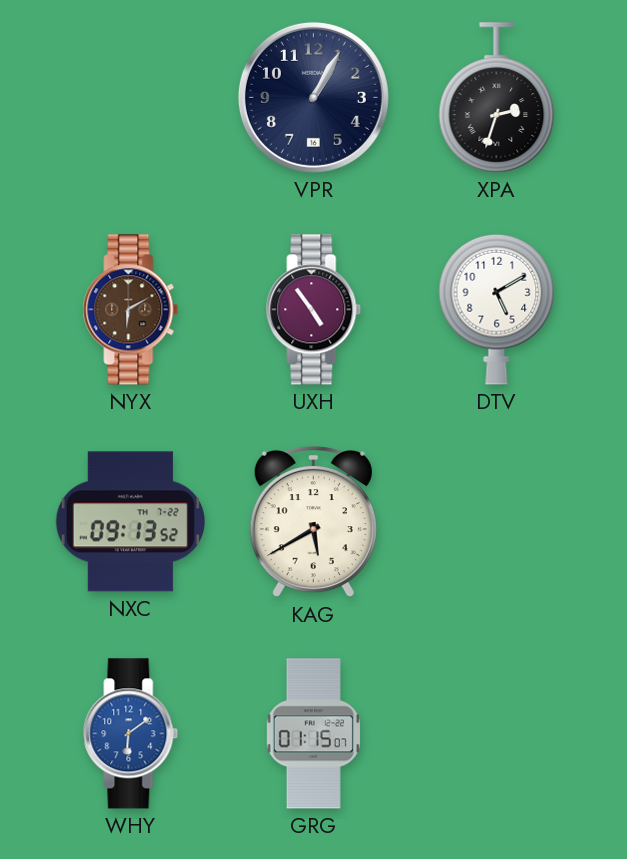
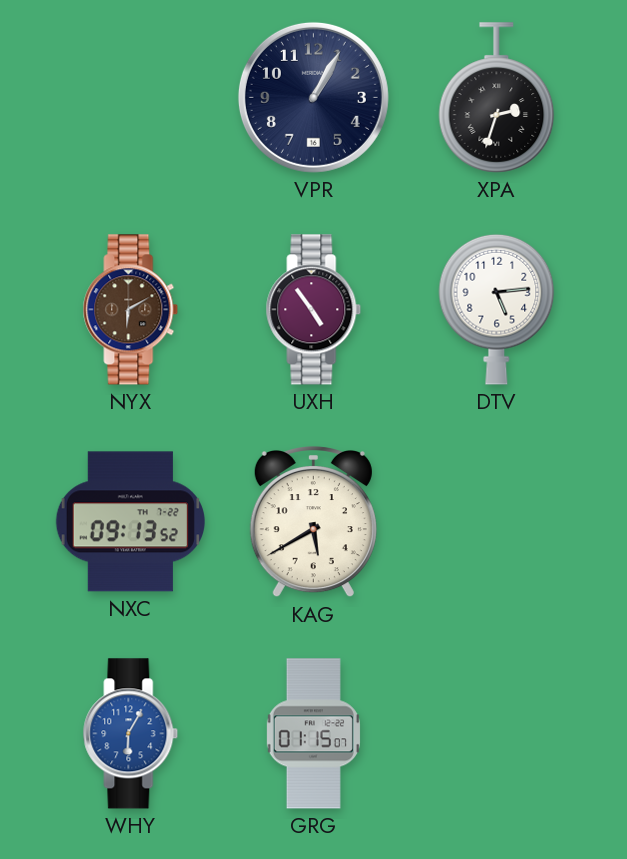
DTV: 5:10 -> 5:14
WHY: 6:09 -> 6:05
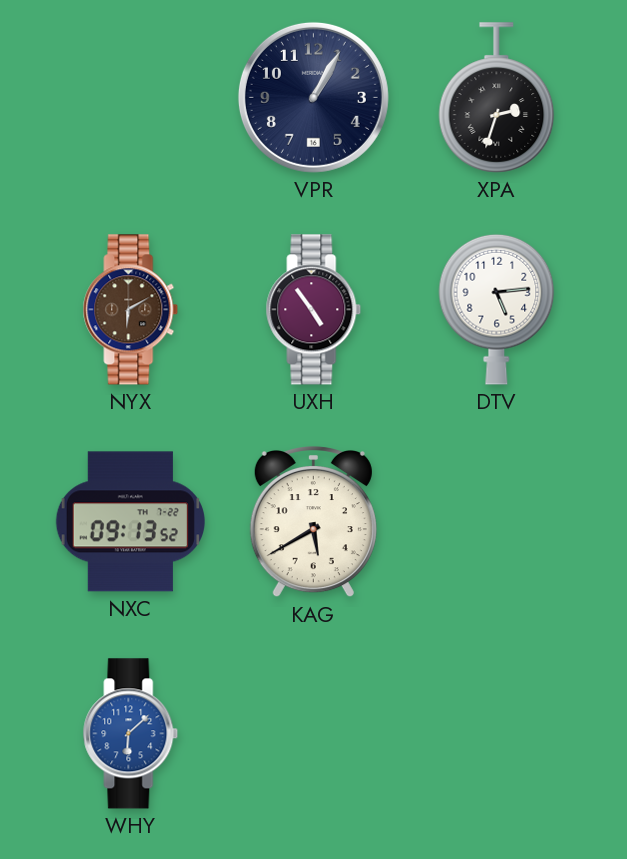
WHY: 6:05 -> 6:08
GRG: 01:15 -> none
